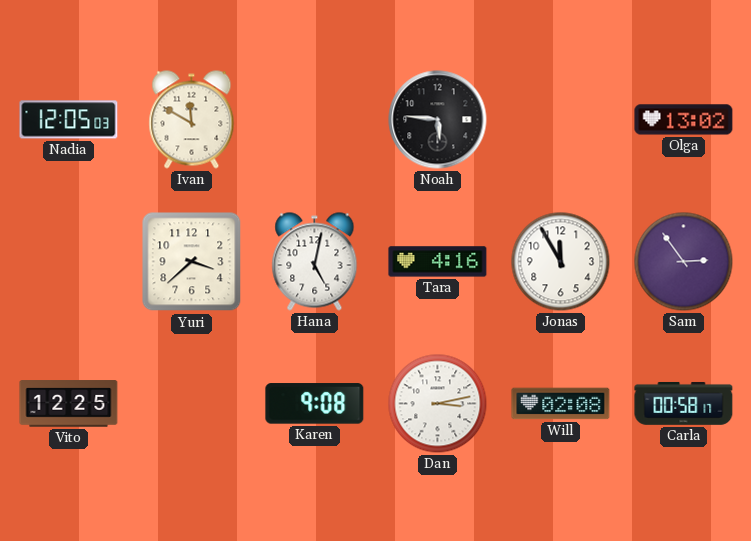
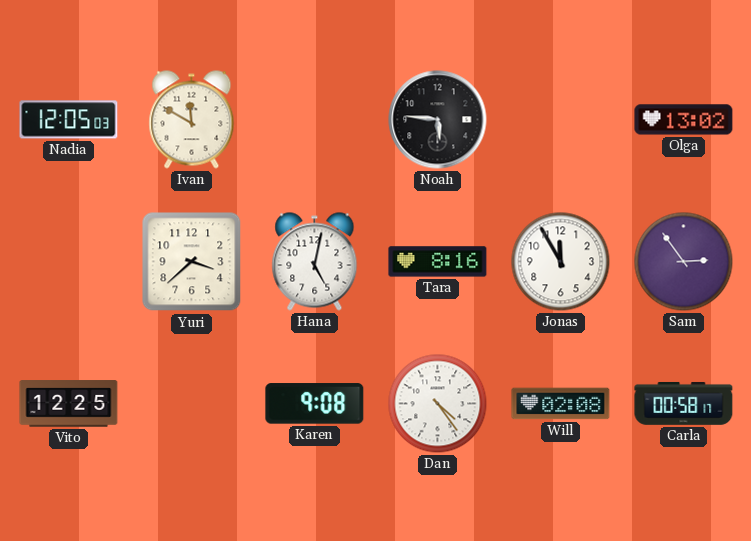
Tara: 4:16 -> 8:16
Dan: 3:13 -> 4:24
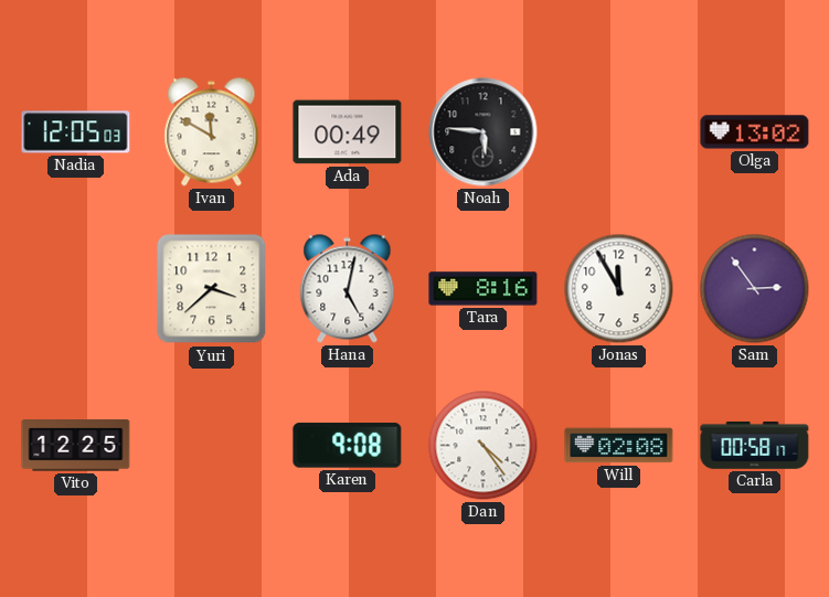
Ada: none -> 00:49
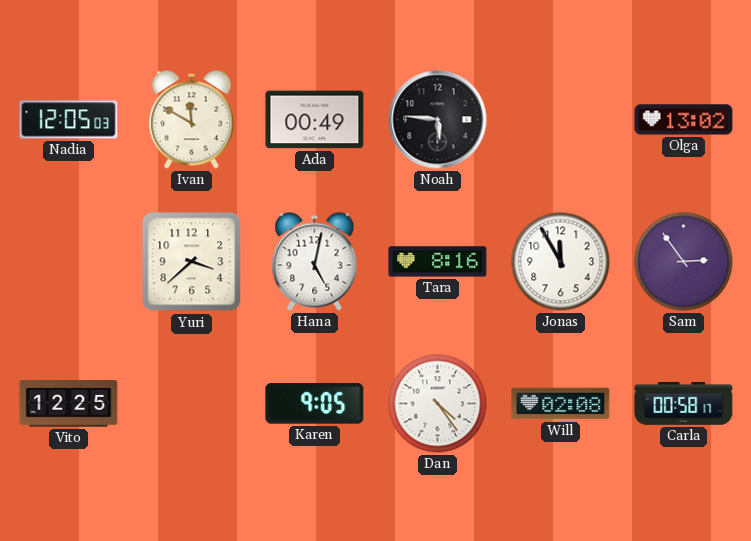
Karen: 9:08 -> 9:05
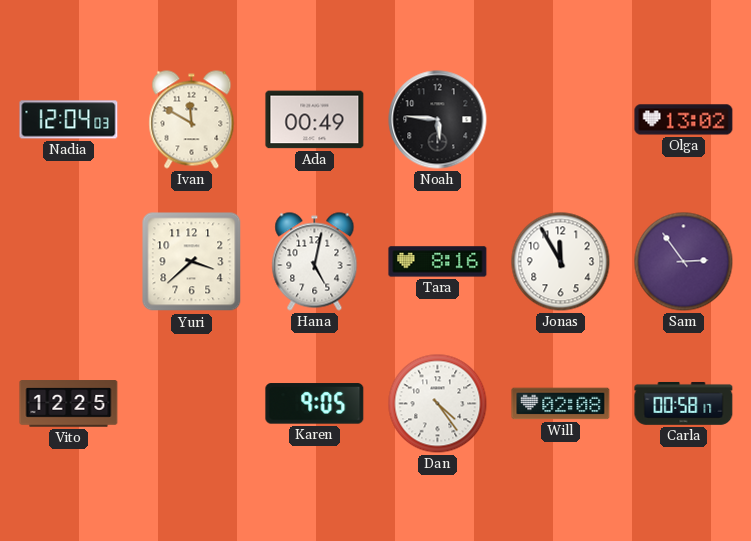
Nadia: 12:05 -> 12:04
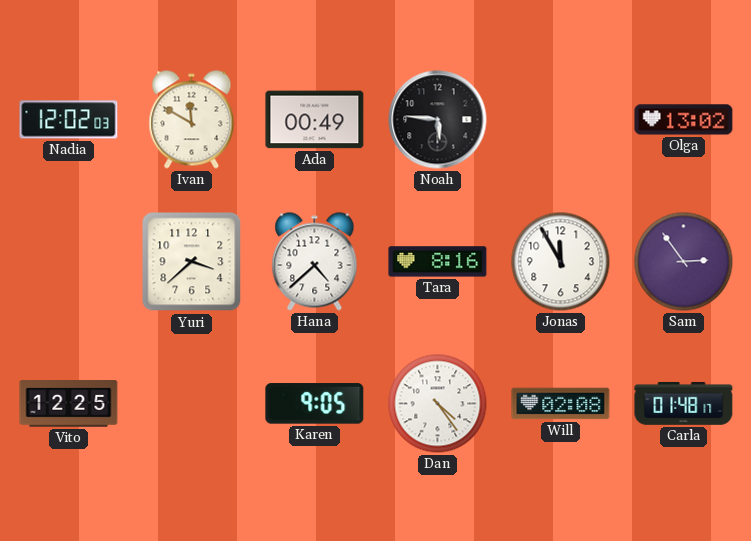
Nadia: 12:04 -> 12:02
Hana: 5:02 -> 4:38
Carla: 00:58 -> 01:48
